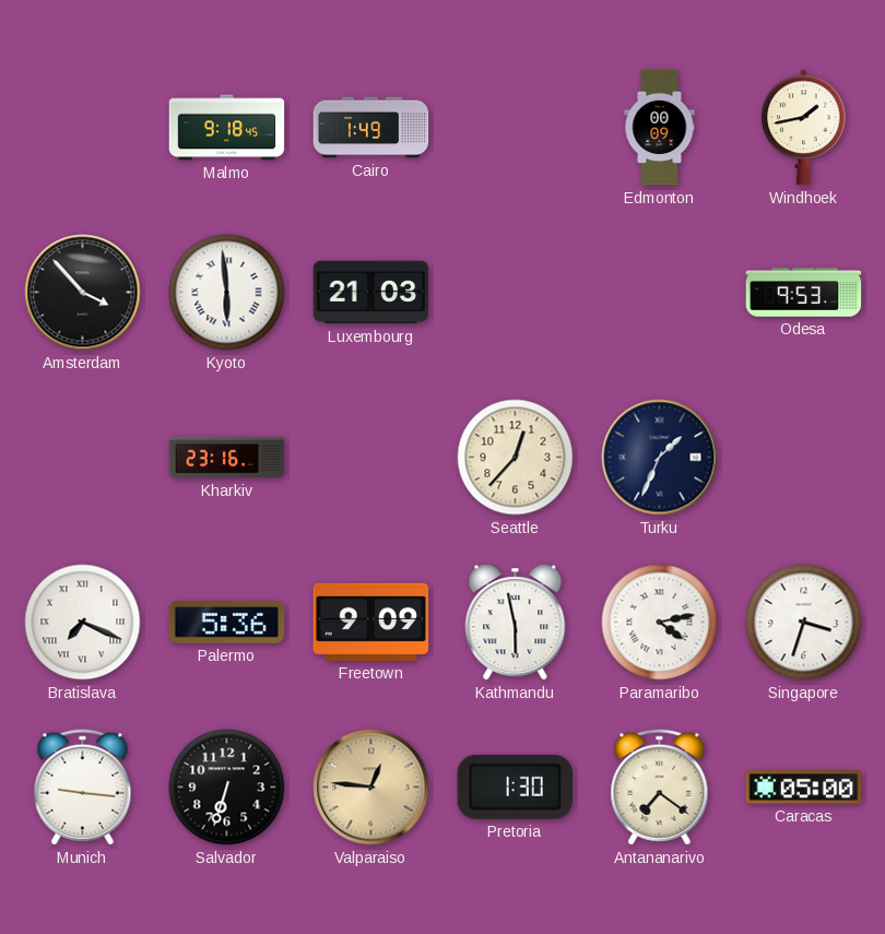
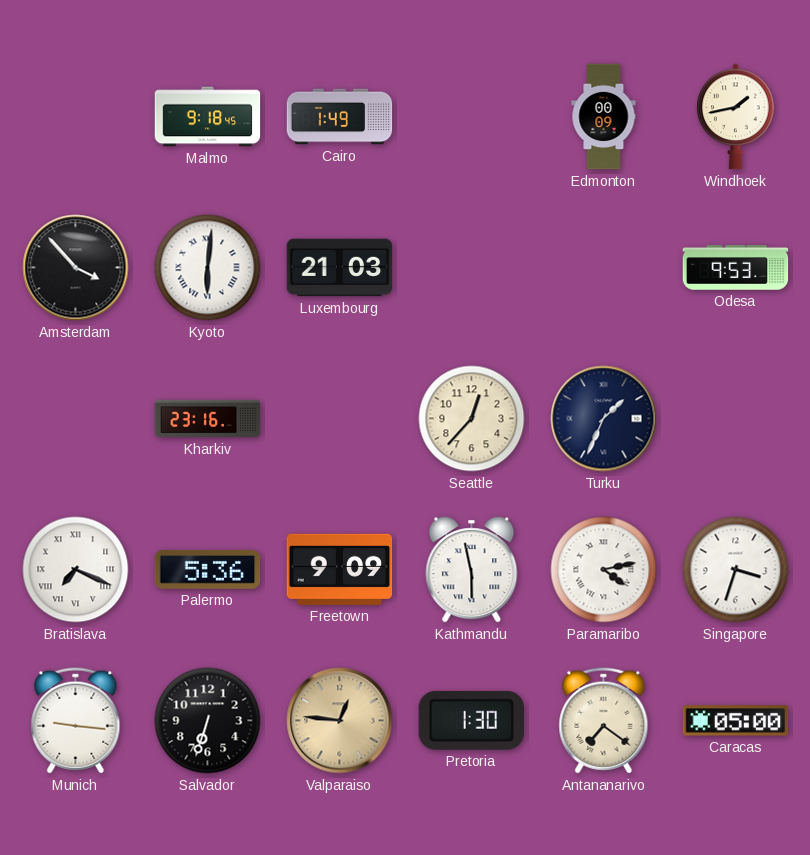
Kyoto: 5:59 -> 6:01
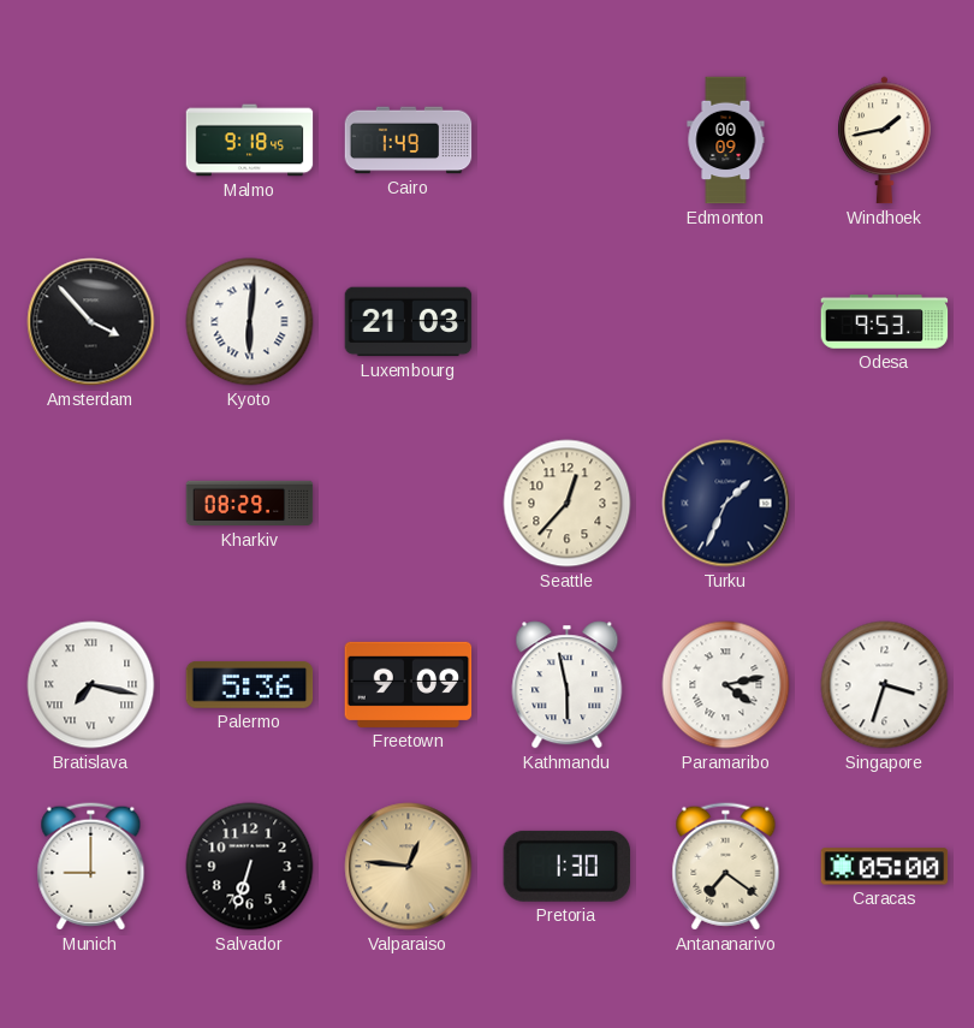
Kharkiv: 23:16 -> 08:29
Bratislava: 7:19 -> 7:17
Munich: 9:16 -> 9:00
